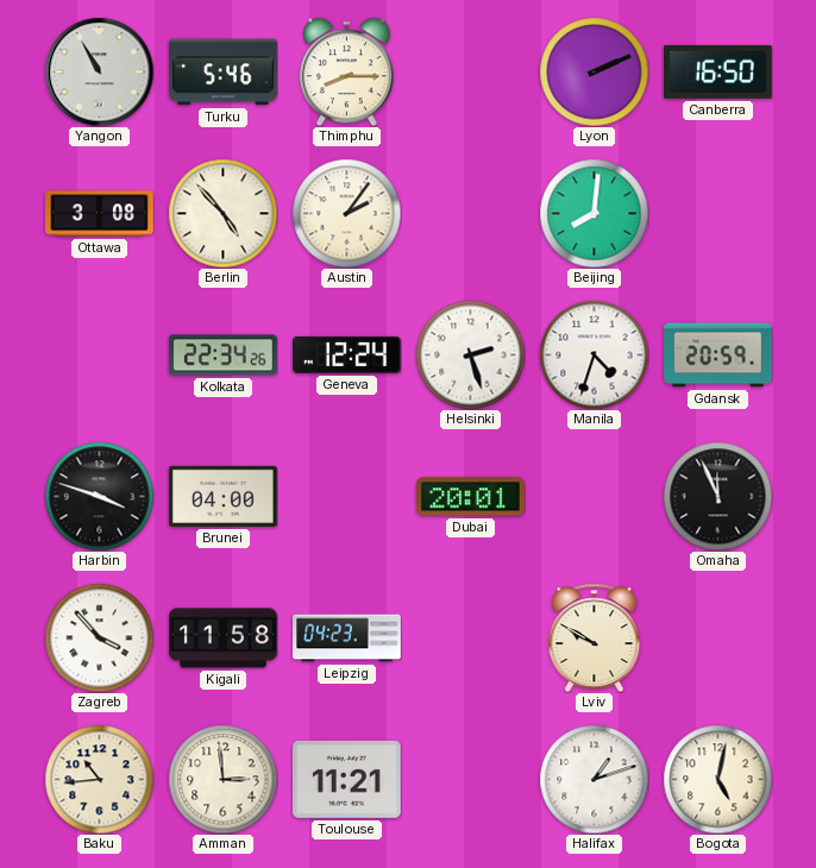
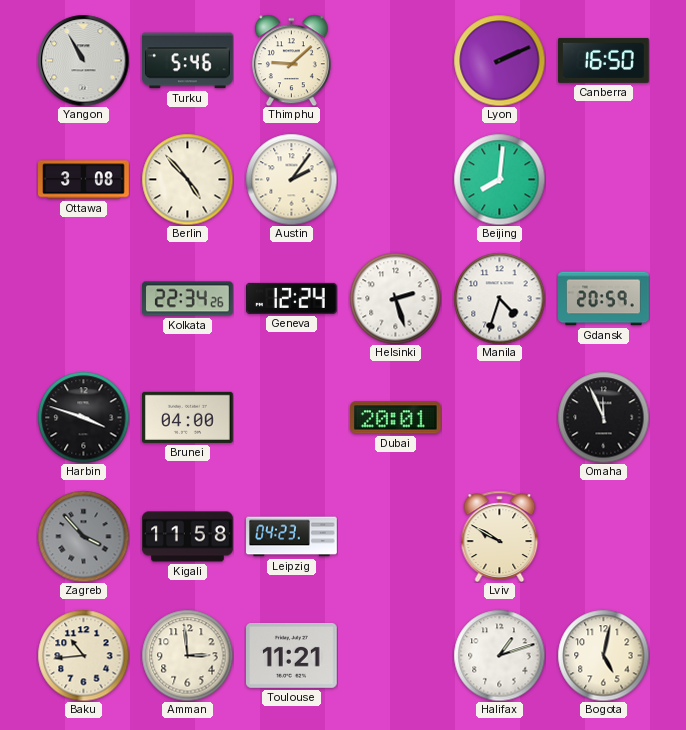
Thimphu: 8:15 -> 9:08
Zagreb dial: white -> grey
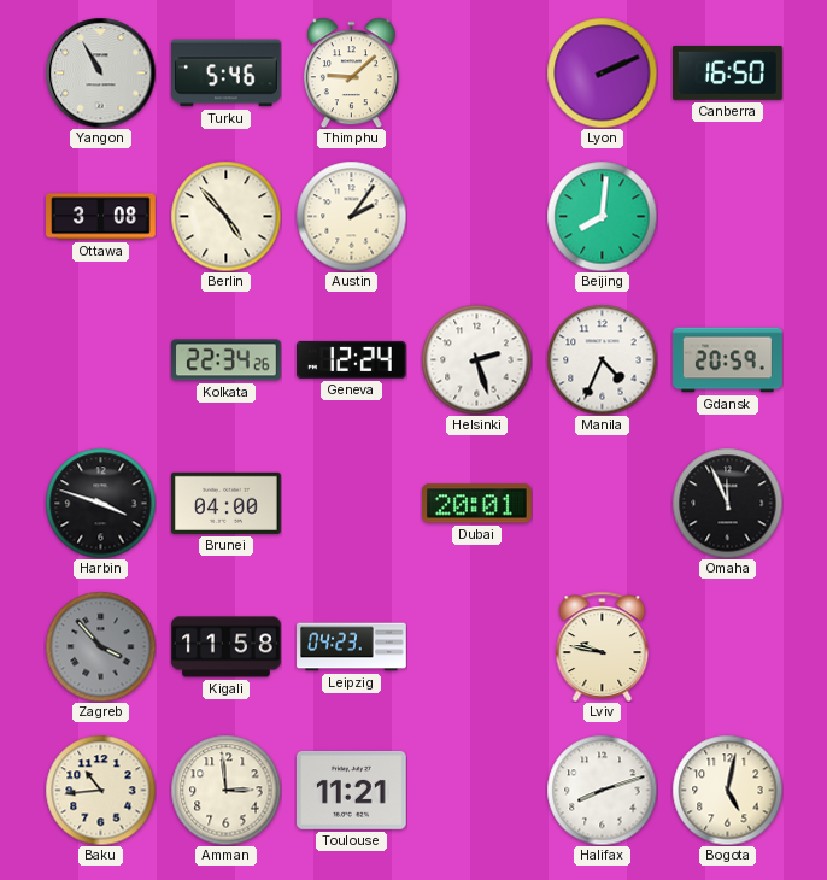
Manila: 4:33 -> 4:34
Lviv: 9:50 -> 9:47
Halifax: 1:12 -> 8:12
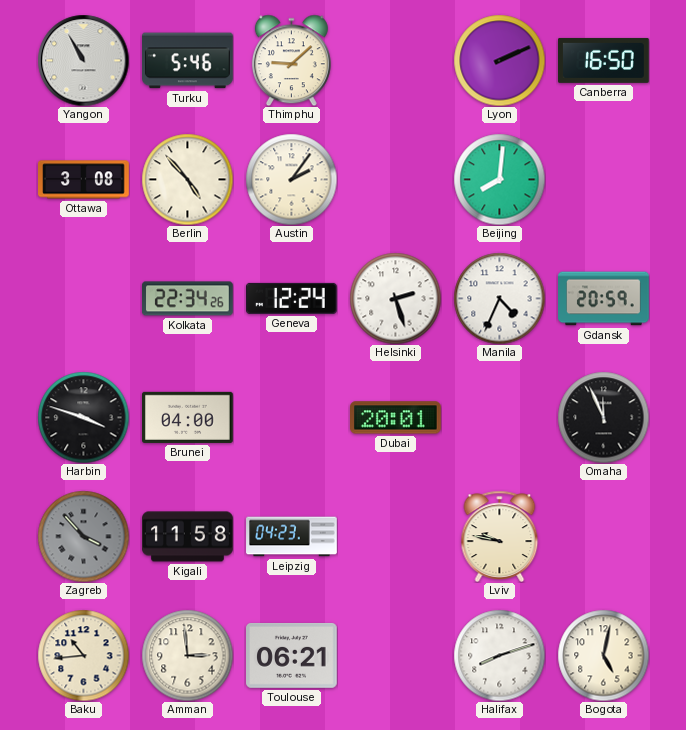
Toulouse: 11:21 -> 06:21
